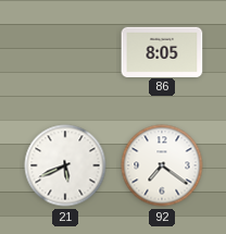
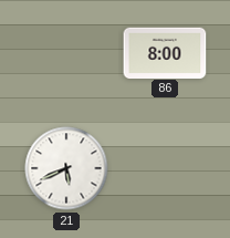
86: 8:05 -> 8:00
92: 7:21 -> none
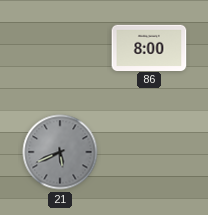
21 dial: white -> grey
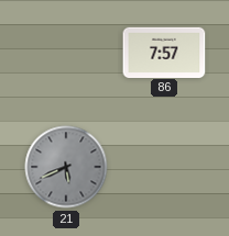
86: 8:00 -> 7:57
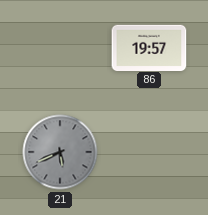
86: 7:57 -> 19:57
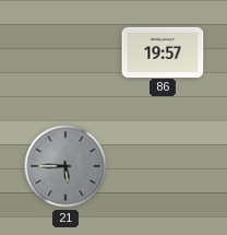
21: 5:41 -> 5:45
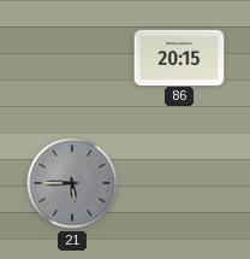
86: 19:57 -> 20:15
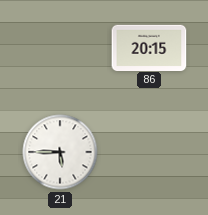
21 dial: grey -> white
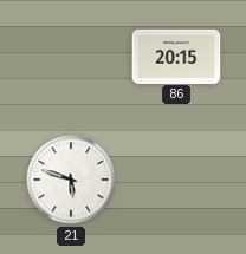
21: 5:45 -> 5:48
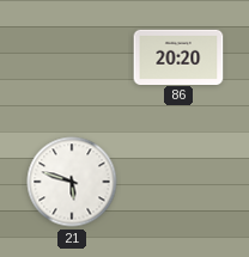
86: 20:15 -> 20:20
